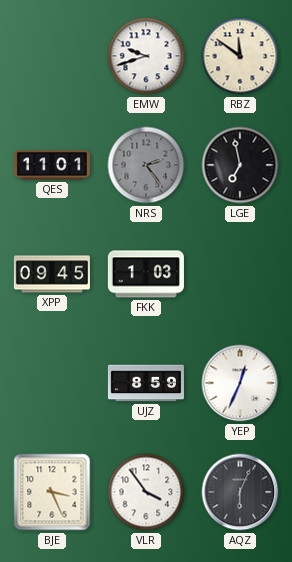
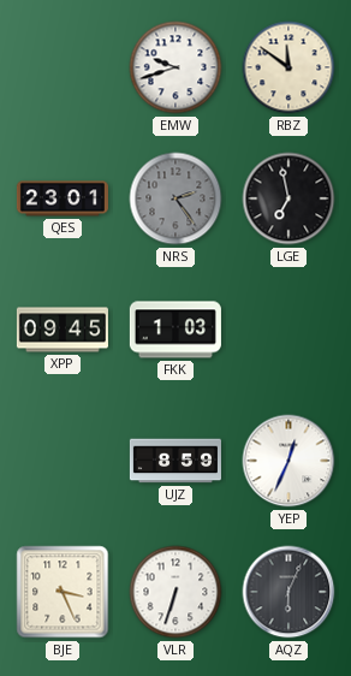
QES: 11:01 -> 23:01
VLR: 3:54 -> 6:33
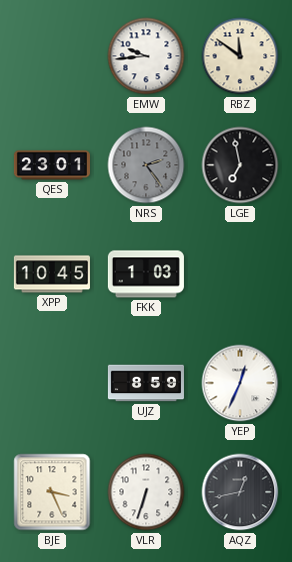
EMW: 9:42 -> 9:44
XPP: 09:45 -> 10:45
AQZ: 6:04 -> 12:43
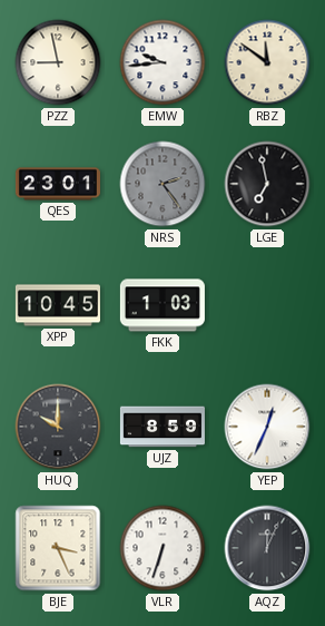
PZZ: none -> 8:58
HUQ: none -> 10:00
AQZ: 12:43 -> 12:04
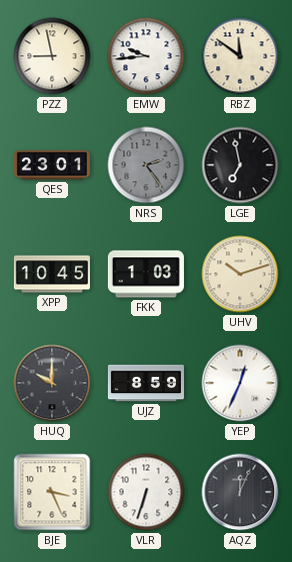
UHV: none -> 10:12
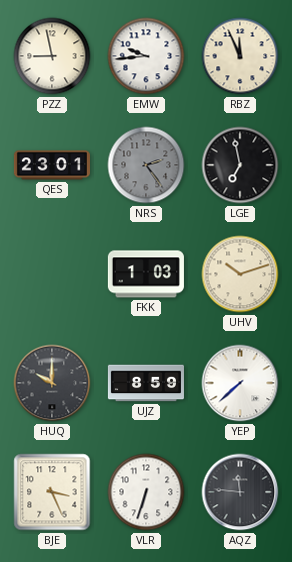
RBZ: 11:51 -> 11:56
XPP: 10:45 -> none
YEP: 12:34 -> 7:38
AQZ: 12:04 -> 11:46
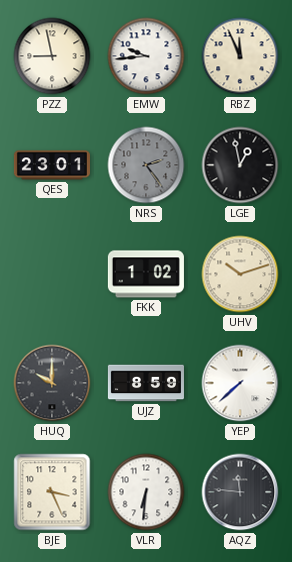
LGE: 6:58 -> 12:58
FKK: 1:03 -> 1:02
VLR: 6:33 -> 6:31
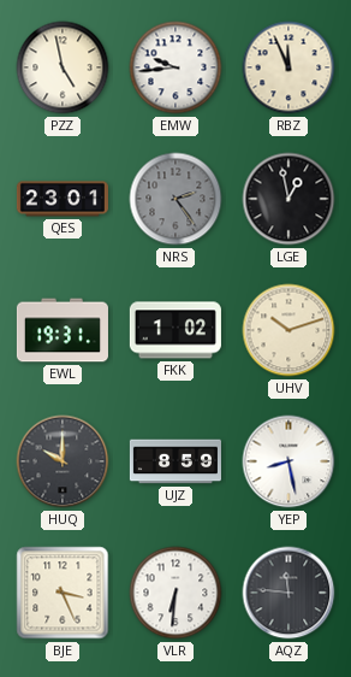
PZZ: 8:58 -> 4:58
EWL: none -> 19:31
YEP: 7:38 -> 8:28
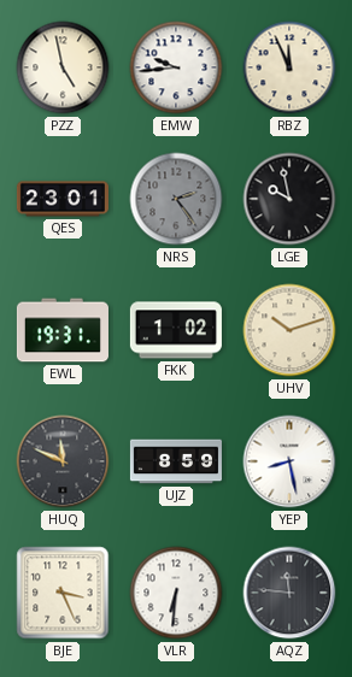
LGE: 12:58 -> 9:58
HUQ: 10:00 -> 11:49
